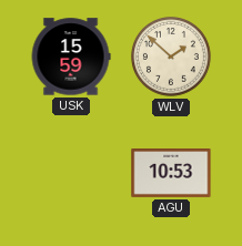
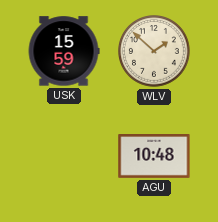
AGU: 10:53 -> 10:48
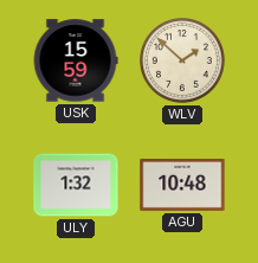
ULY: none -> 1:32
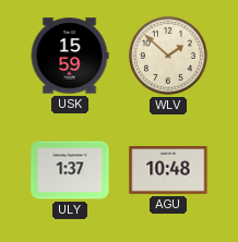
ULY: 1:32 -> 1:37
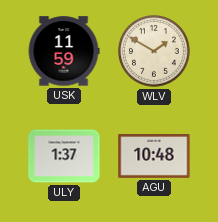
USK: 15:59 -> 11:59
WLV: 1:52 -> 1:50
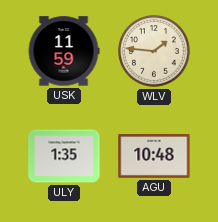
WLV: 1:50 -> 1:46
ULY: 1:37 -> 1:35
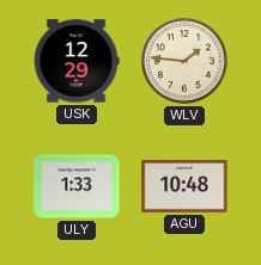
USK: 11:59 -> 12:29
ULY: 1:35 -> 1:33
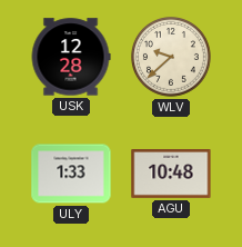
USK: 12:29 -> 12:28
WLV: 1:46 -> 9:38
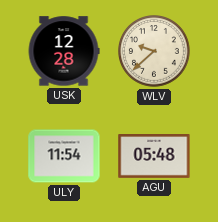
ULY: 1:33 -> 11:54
AGU: 10:48 -> 05:48
